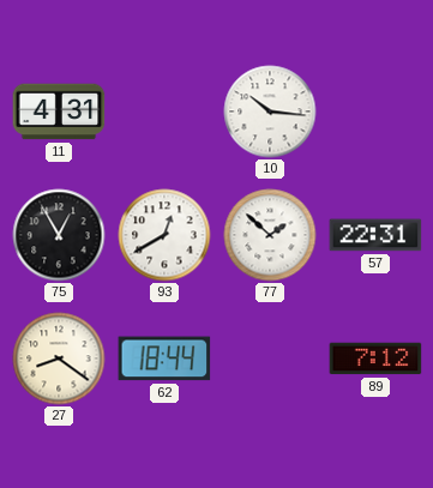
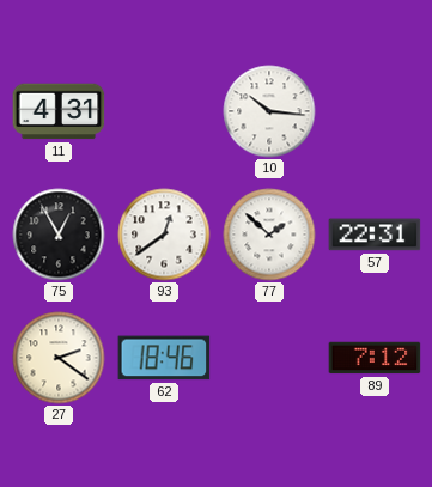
93: 12:40 -> 12:39
27: 8:21 -> 2:21
62: 18:44 -> 18:46
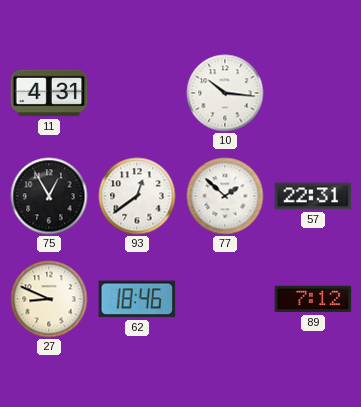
27: 2:21 -> 8:49
